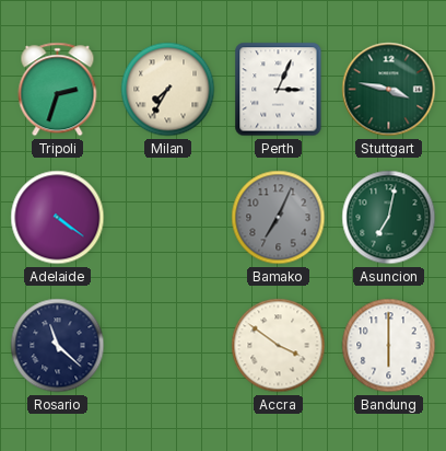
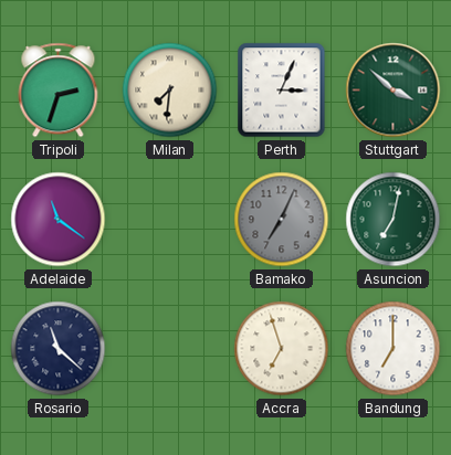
Milan: 7:35 -> 7:31
Stuttgart: 3:47 -> 3:52
Adelaide: 4:21 -> 11:21
Accra: 3:51 -> 6:57
Bandung: 6:00 -> 7:00
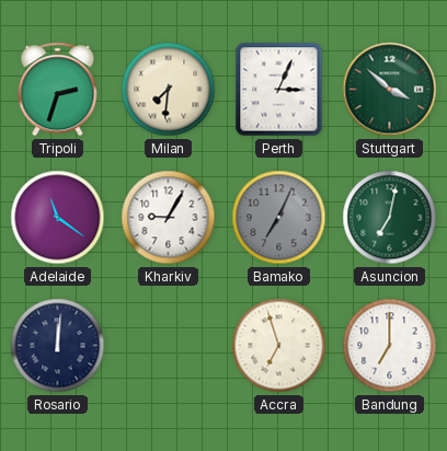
Kharkiv: none -> 9:05
Rosario: 11:22 -> 12:01
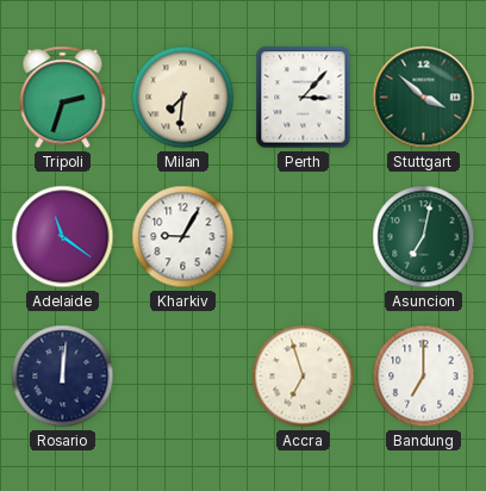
Perth: 3:04 -> 3:07
Bamako: 7:04 -> none
